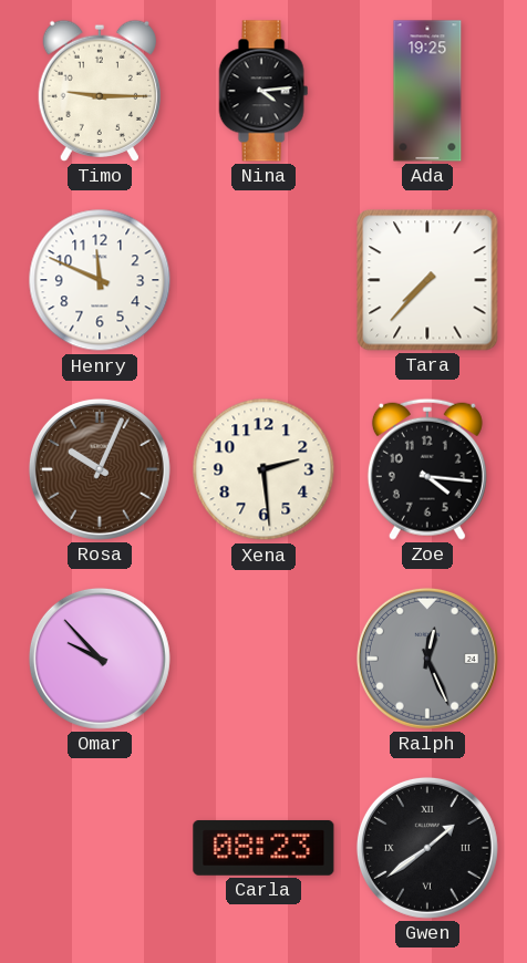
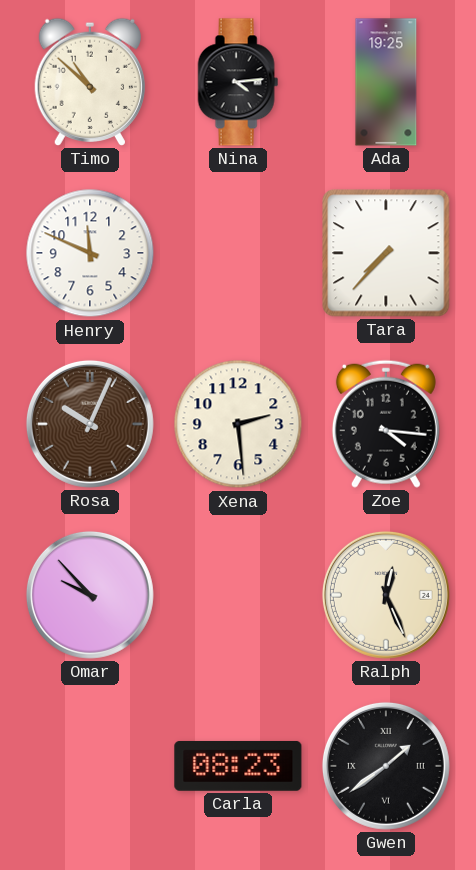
Timo: 9:15 -> 10:52
Ralph dial: grey -> cream
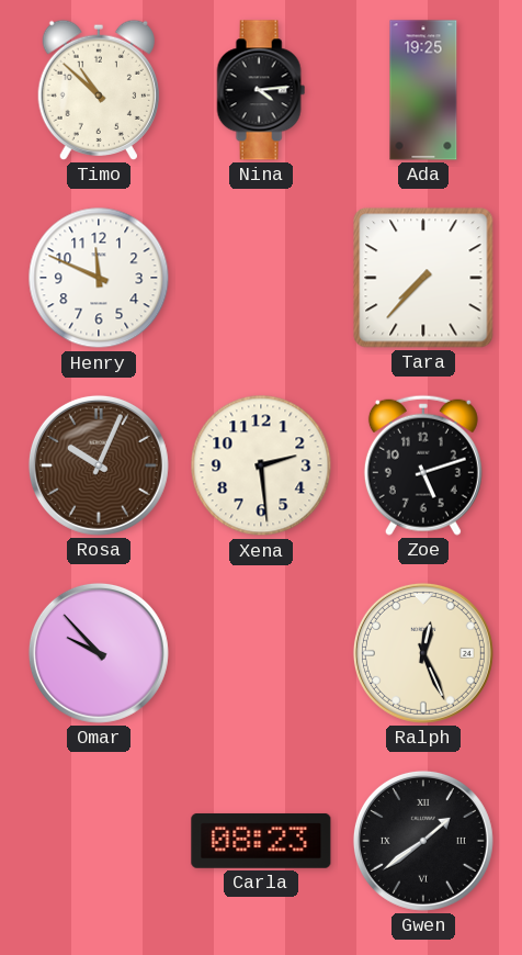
Zoe: 4:16 -> 5:12
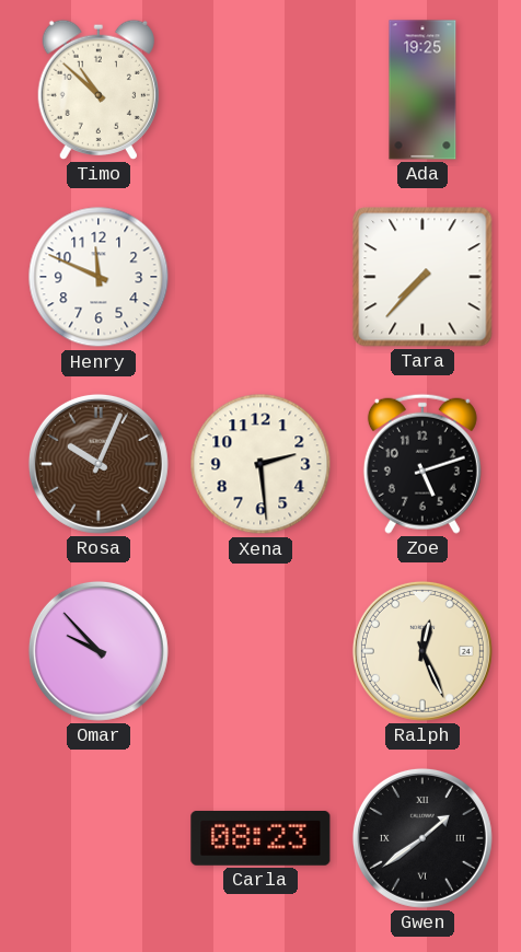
Nina: 4:14 -> none
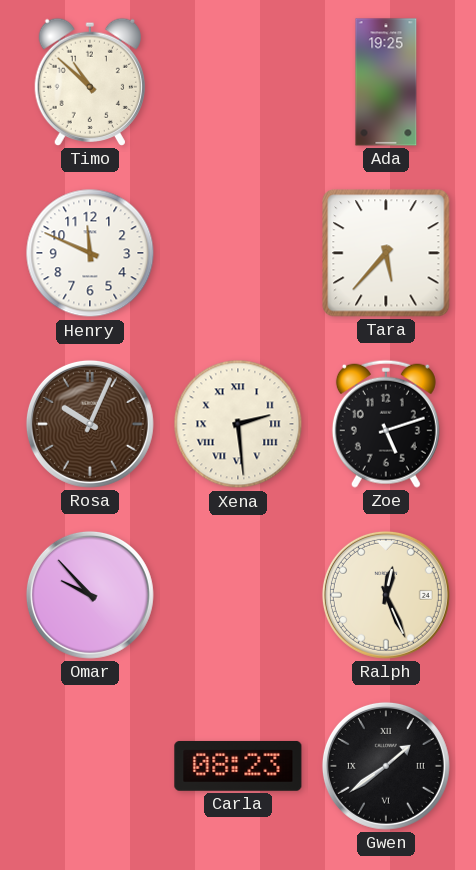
Tara: 7:37 -> 5:37
Xena numerals: Arabic -> Roman
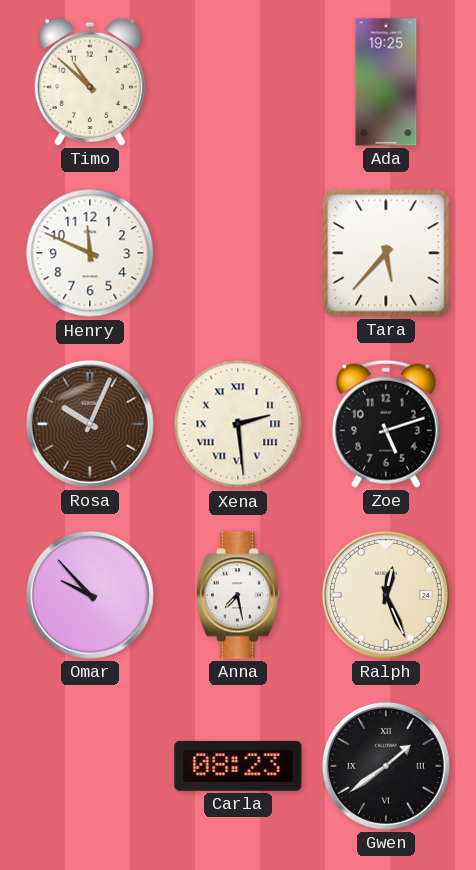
Anna: none -> 7:28
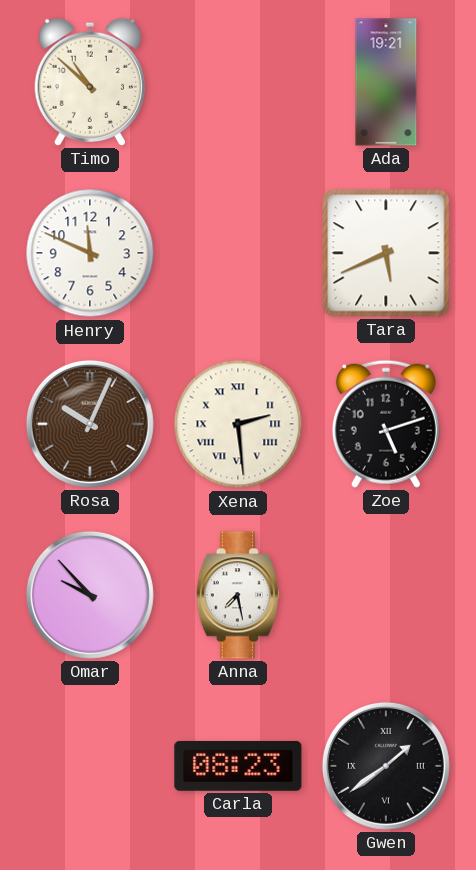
Ada: 19:25 -> 19:21
Tara: 5:37 -> 5:41
Ralph: 12:26 -> none
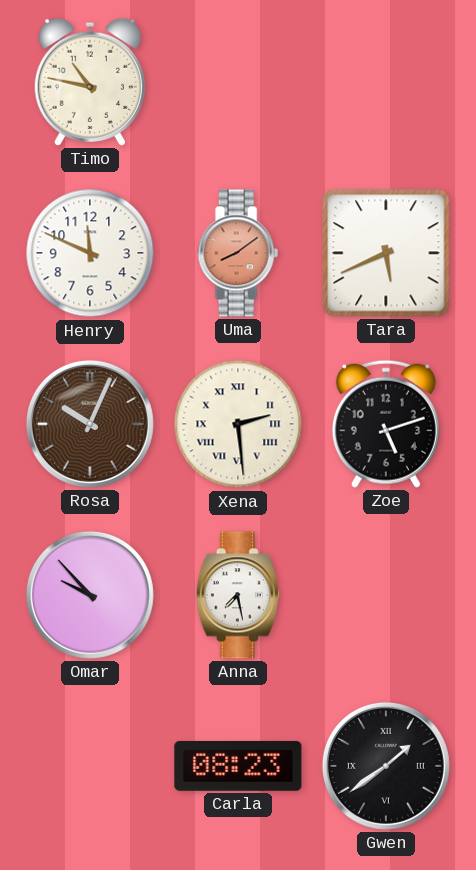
Timo: 10:52 -> 10:47
Ada: 19:21 -> none
Uma: none -> 8:09
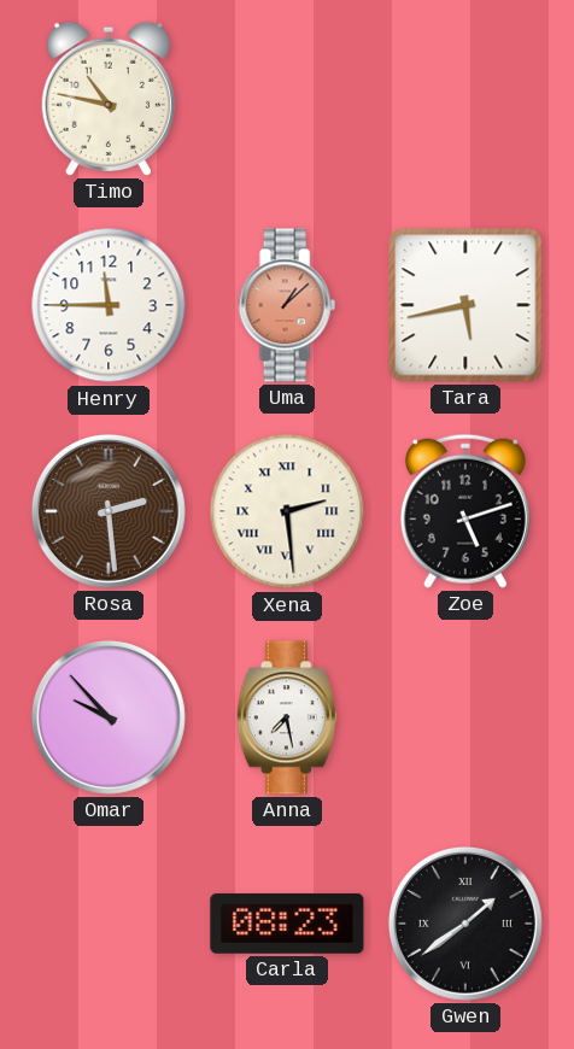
Henry: 11:49 -> 11:45
Uma: 8:09 -> 1:08
Tara: 5:41 -> 5:43
Rosa: 10:04 -> 2:29
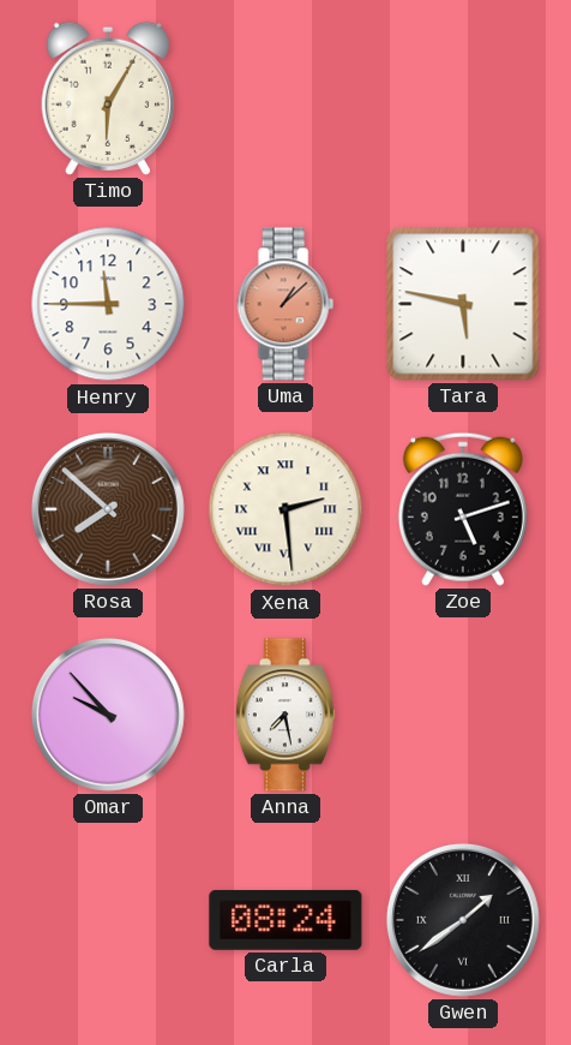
Timo: 10:47 -> 6:05
Tara: 5:43 -> 5:47
Rosa: 2:29 -> 7:52
Carla: 08:23 -> 08:24
